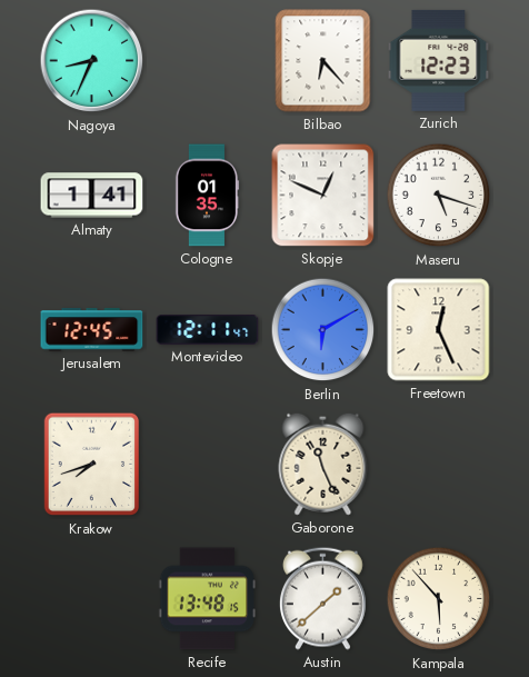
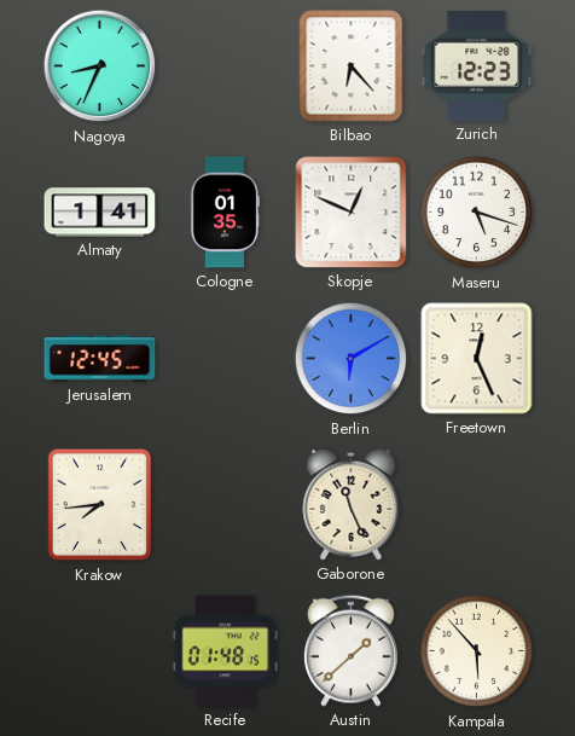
Montevideo: 12:11 -> none
Krakow: 7:42 -> 7:44
Recife: 13:48 -> 01:48
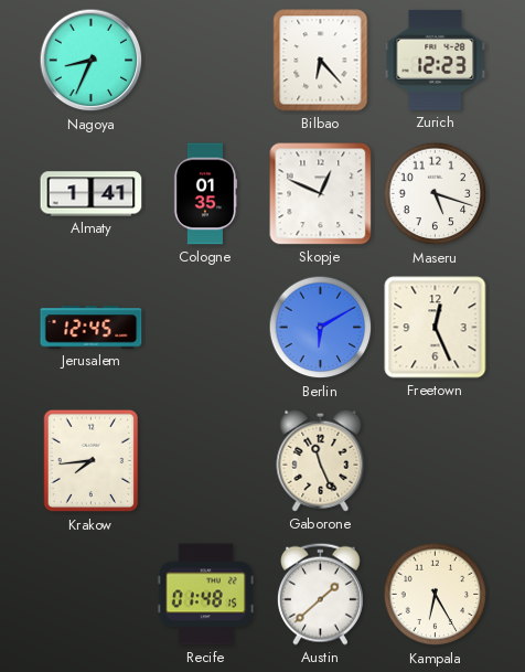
Kampala: 5:53 -> 6:25
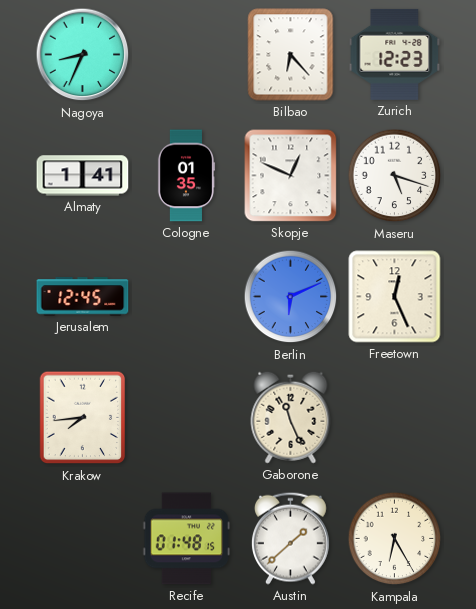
Berlin: 6:10 -> 6:11
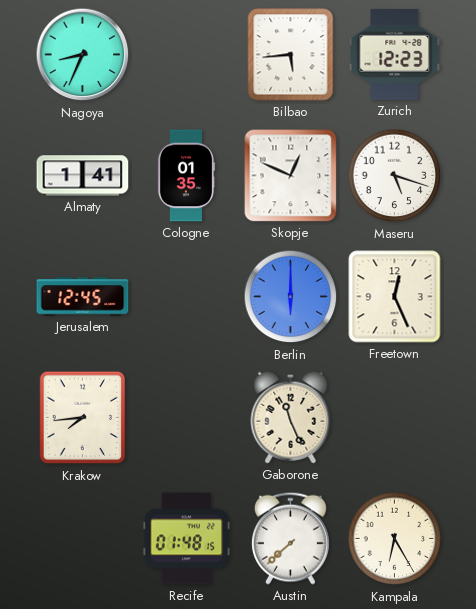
Bilbao: 6:23 -> 5:44
Berlin: 6:11 -> 6:00
Austin: 1:38 -> 7:38
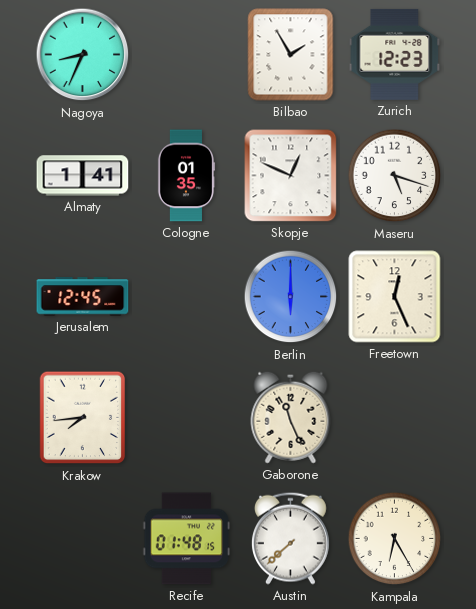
Bilbao: 5:44 -> 1:55
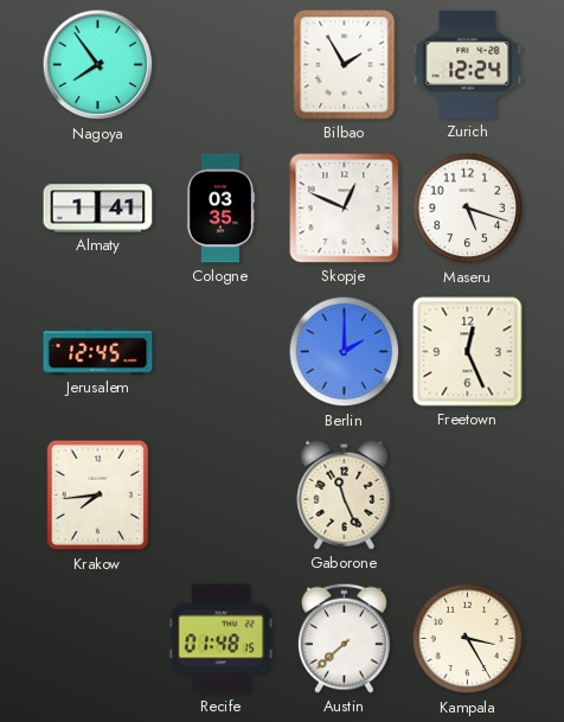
Nagoya: 8:34 -> 7:54
Zurich: 12:23 -> 12:24
Cologne: 01:35 -> 03:35
Berlin: 6:00 -> 2:00
Kampala: 6:25 -> 3:25
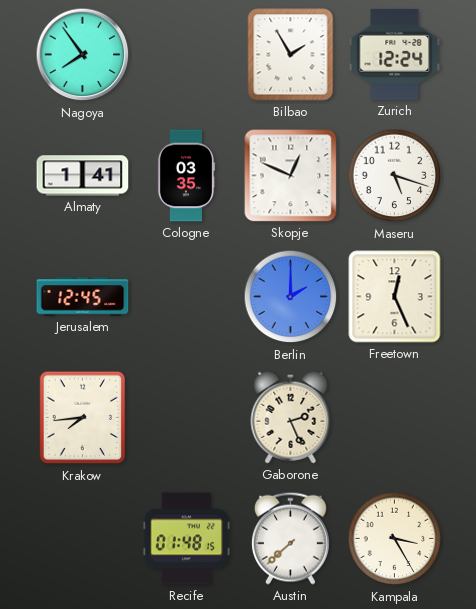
Gaborone: 11:26 -> 2:26
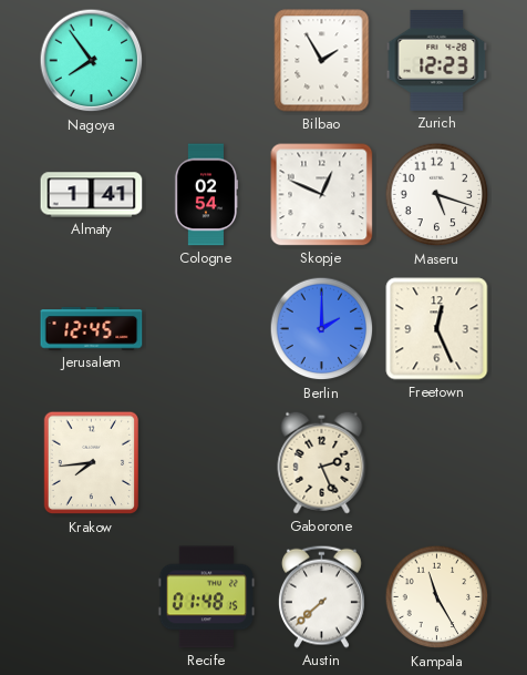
Zurich: 12:24 -> 12:23
Cologne: 03:35 -> 02:54
Kampala: 3:25 -> 11:25
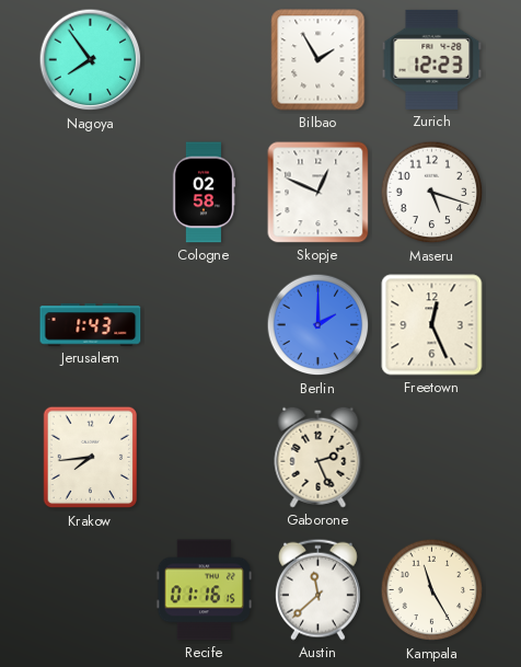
Almaty: 1:41 -> none
Cologne: 02:54 -> 02:58
Jerusalem: 12:45 -> 1:43
Recife: 01:48 -> 01:16
Austin: 7:38 -> 11:38
